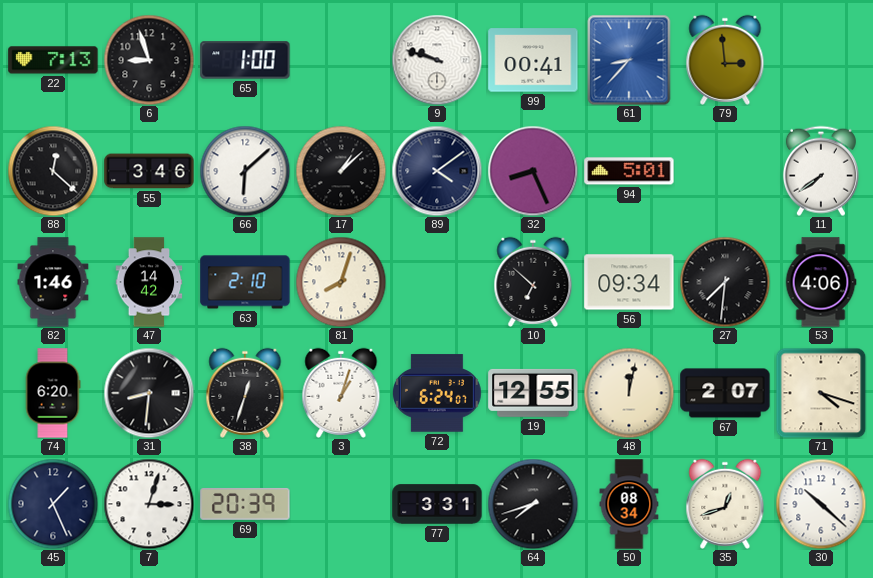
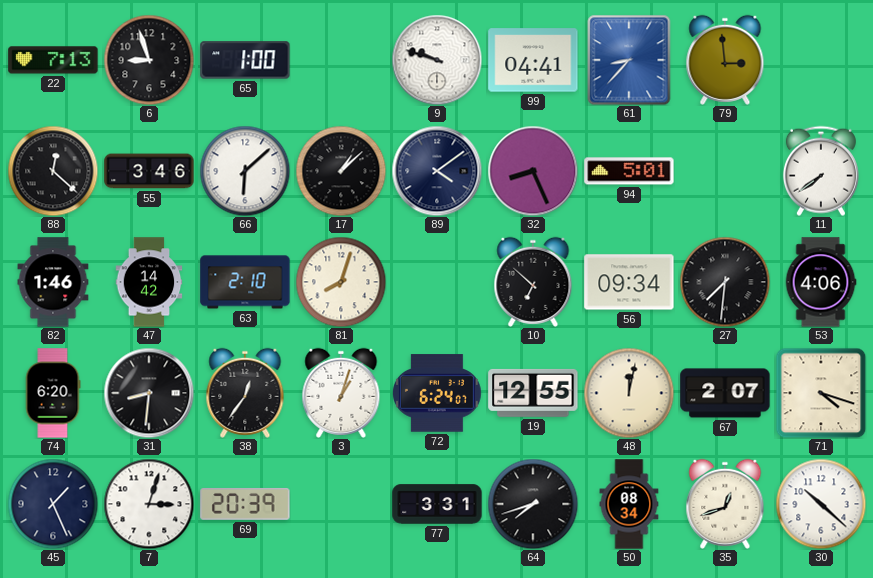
99: 00:41 -> 04:41
38: 12:33 -> 12:36
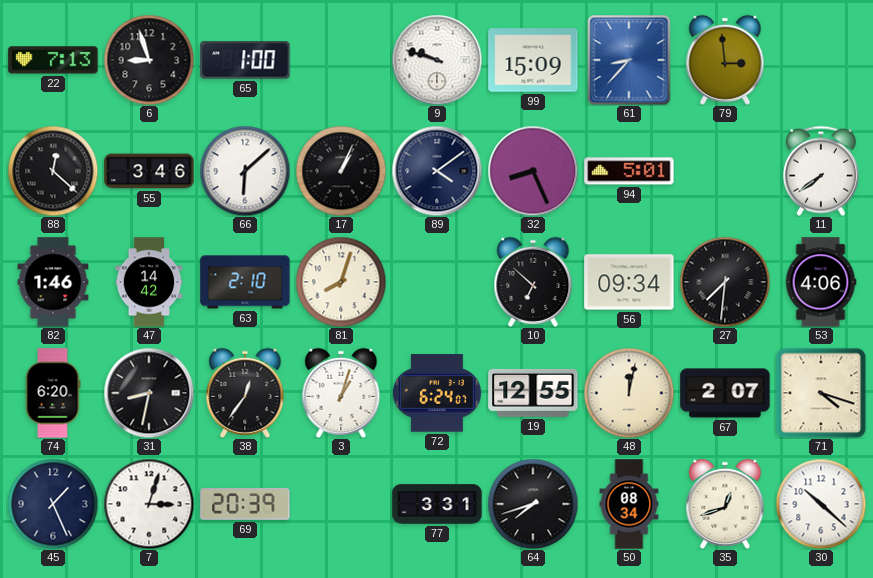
99: 04:41 -> 15:09
17: 1:08 -> 1:04
31: 8:31 -> 8:32
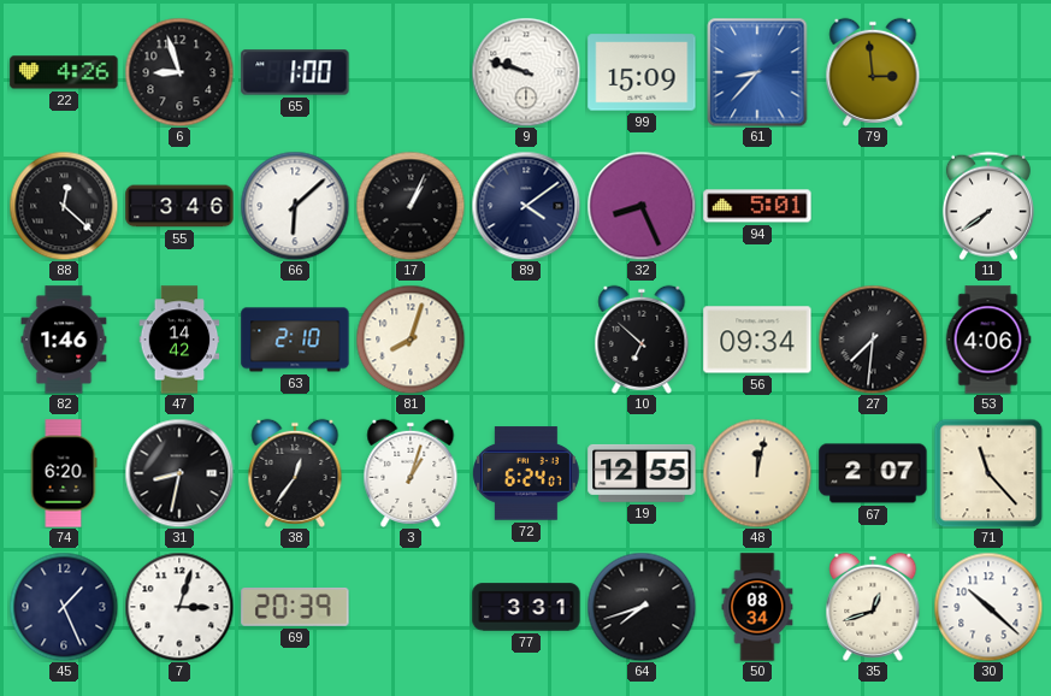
22: 7:13 -> 4:26
71: 4:18 -> 11:23
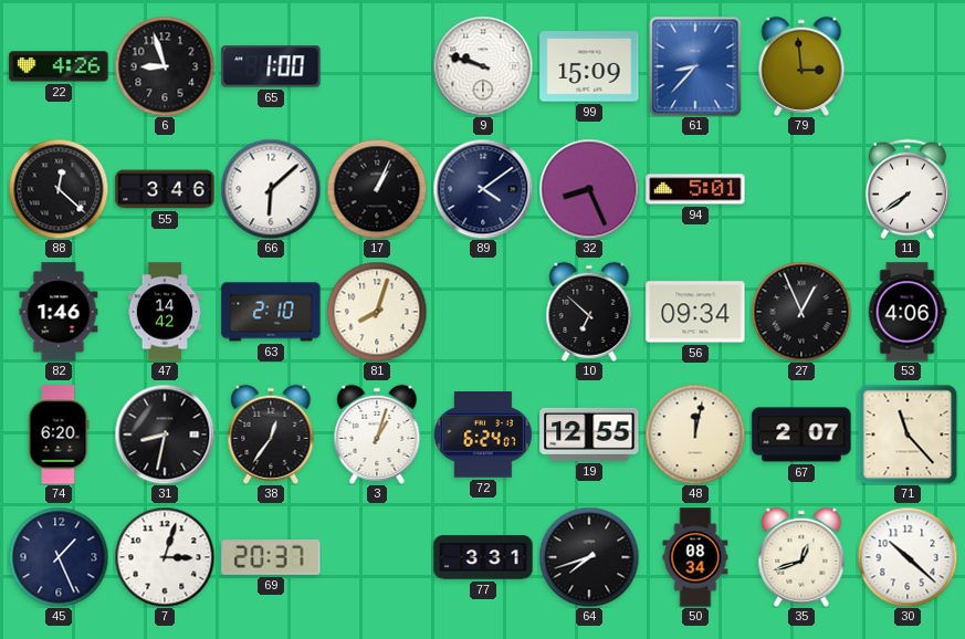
27: 7:31 -> 12:56
69: 20:39 -> 20:37
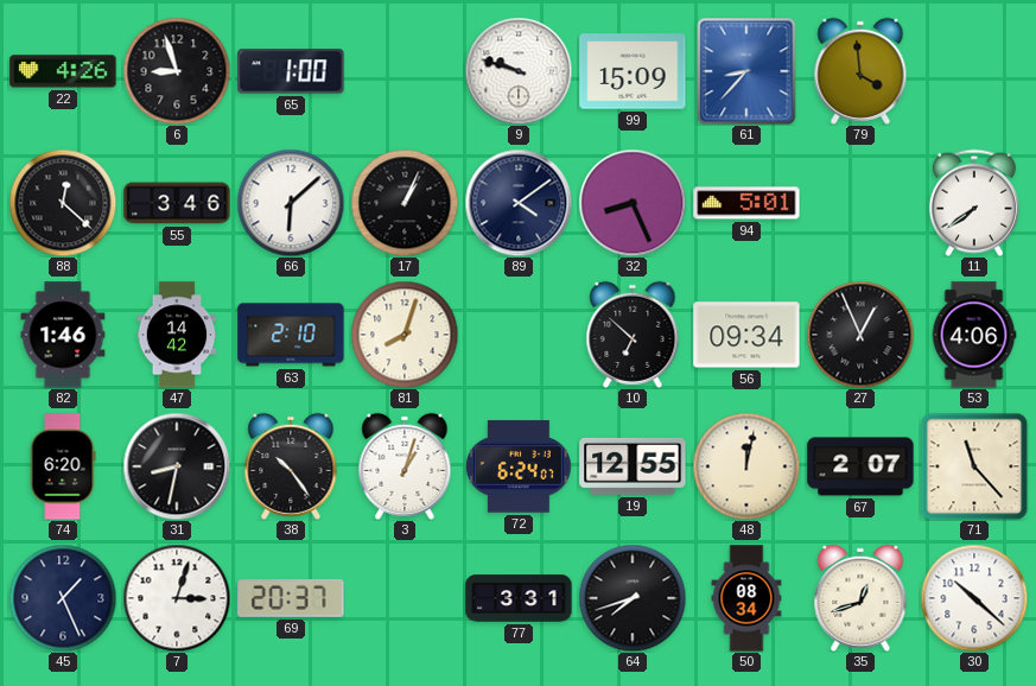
79: 2:59 -> 3:59
38: 12:36 -> 10:24
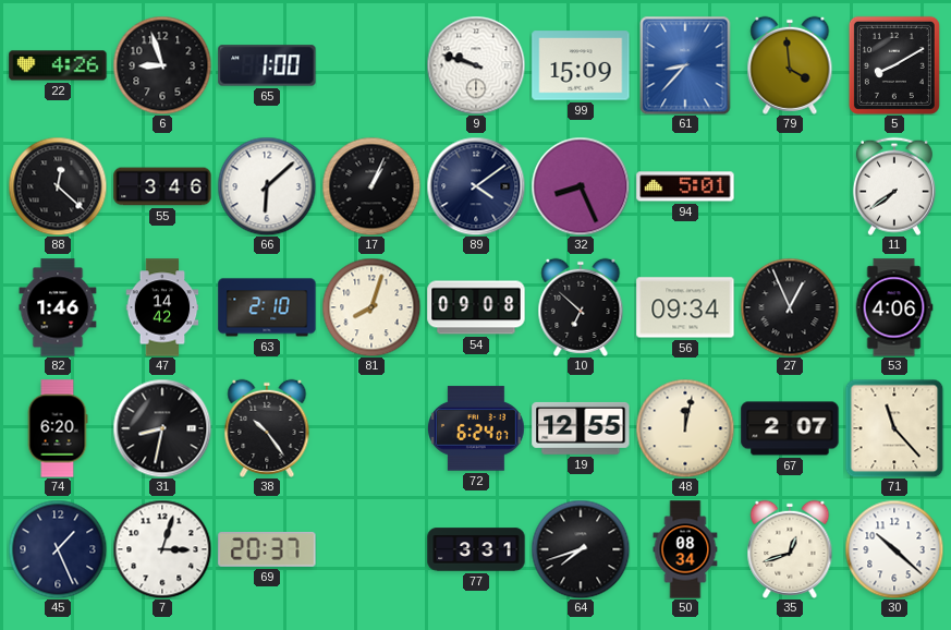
5: none -> 8:10
54: none -> 09:08
3: 1:03 -> none
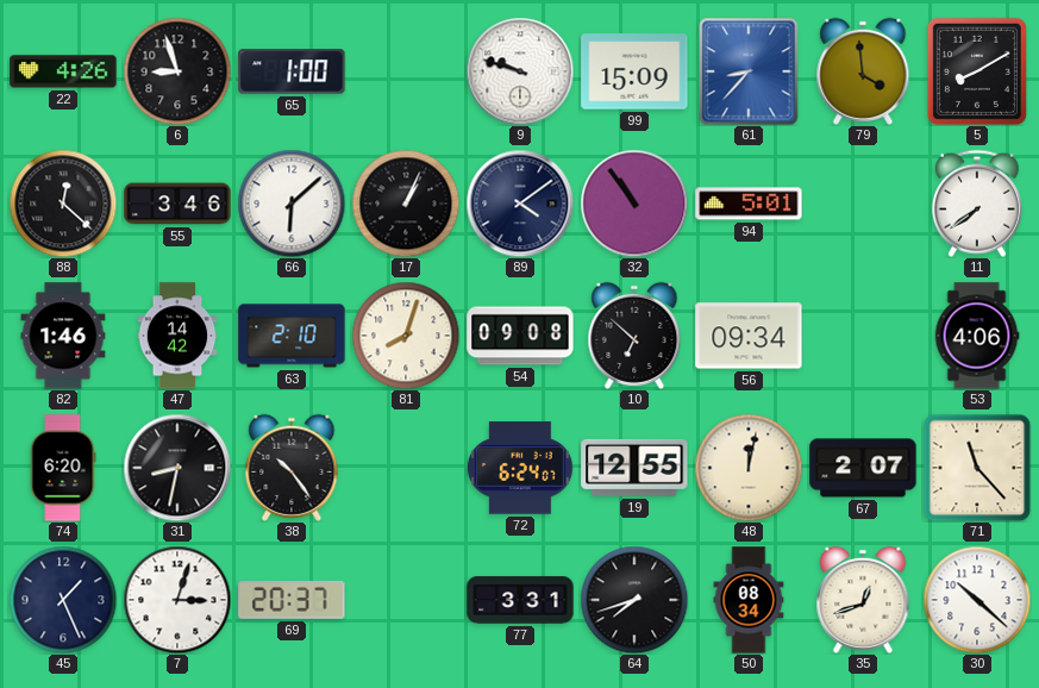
32: 8:26 -> 10:54
27: 12:56 -> none
